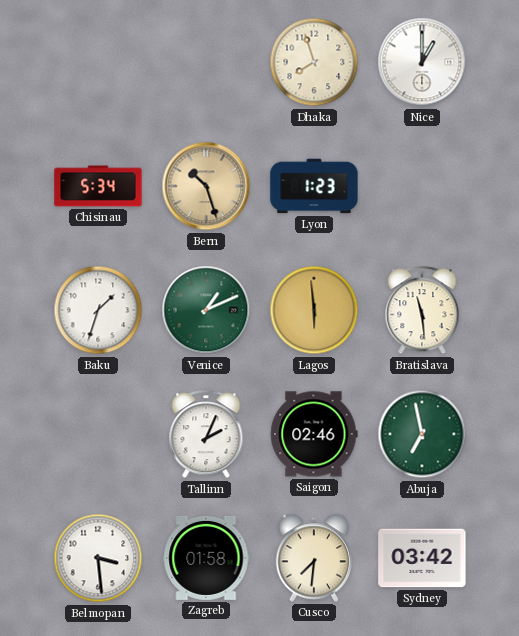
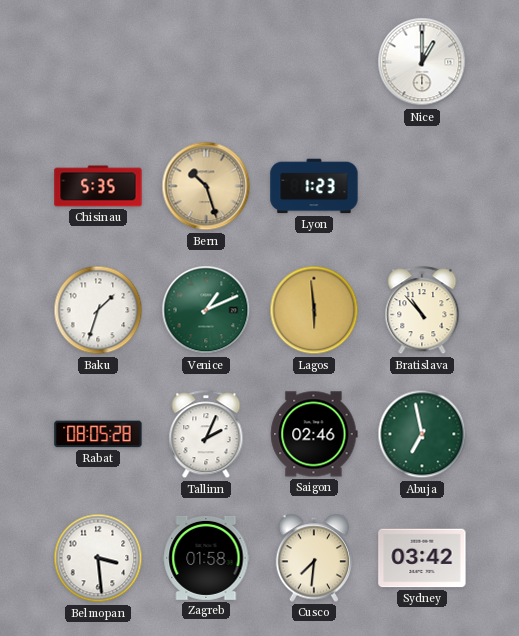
Dhaka: 7:57 -> none
Chisinau: 5:34 -> 5:35
Bratislava: 11:29 -> 10:53
Rabat: none -> 08:05
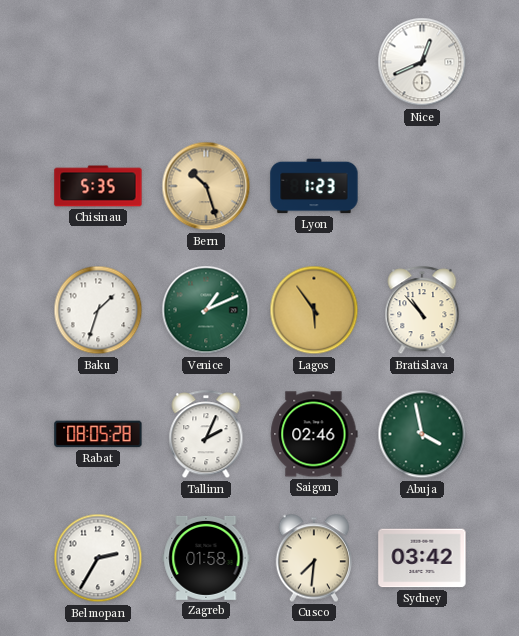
Nice: 1:00 -> 12:41
Lagos: 5:59 -> 5:54
Abuja: 6:58 -> 3:58
Belmopan: 3:29 -> 2:35
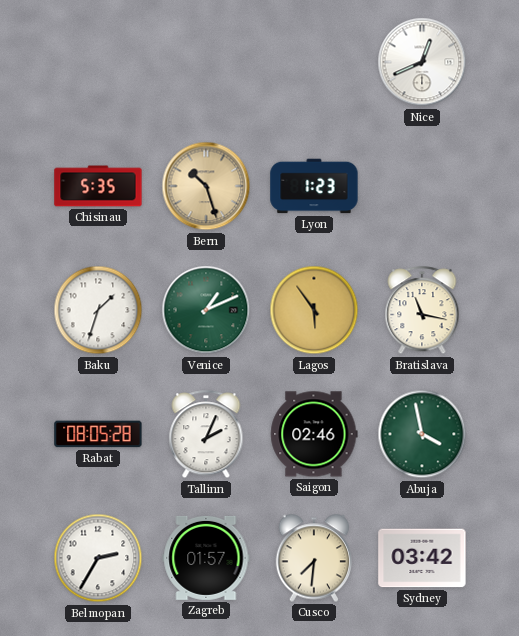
Bratislava: 10:53 -> 11:17
Zagreb: 01:58 -> 01:57
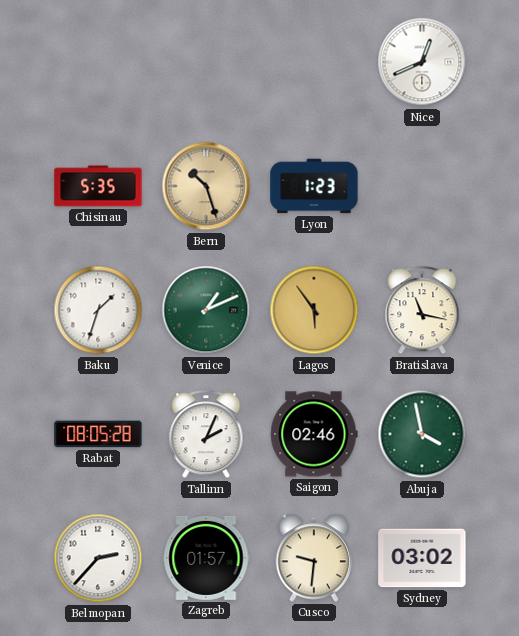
Belmopan: 2:35 -> 2:37
Cusco: 7:31 -> 9:31
Sydney: 03:42 -> 03:02
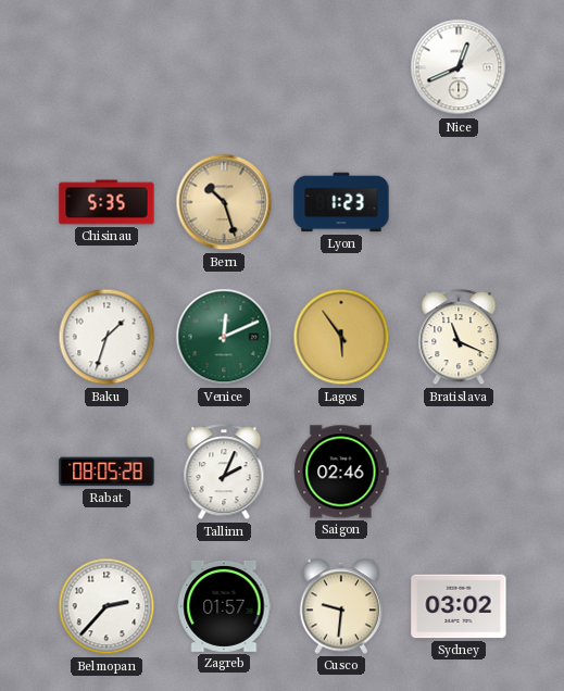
Venice: 1:11 -> 12:11
Bratislava: 11:17 -> 11:19
Abuja: 3:58 -> none
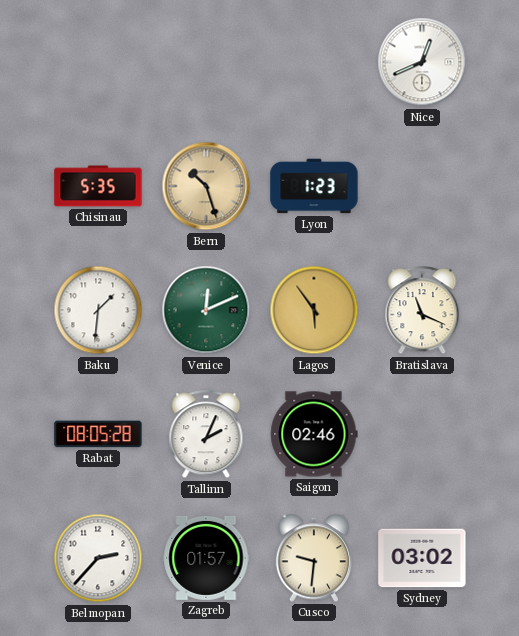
Baku: 1:33 -> 1:31
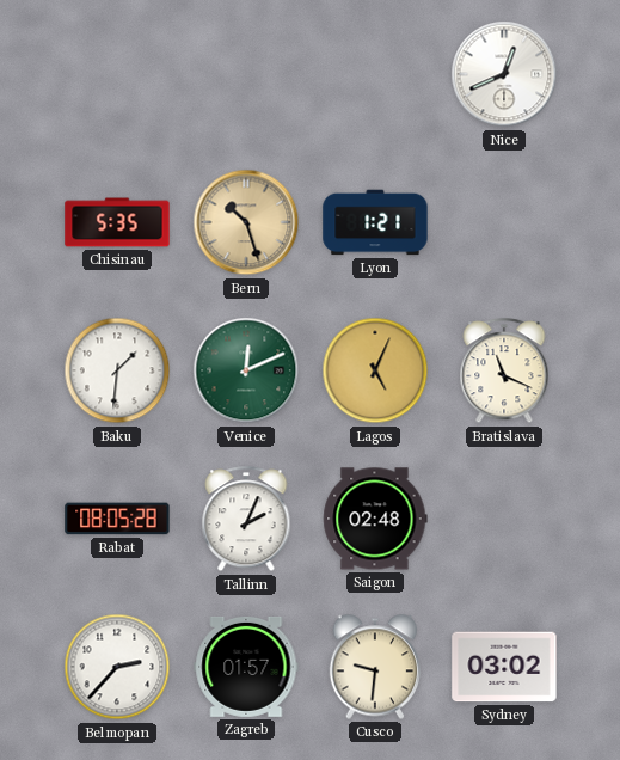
Lyon: 1:23 -> 1:21
Lagos: 5:54 -> 5:04
Saigon: 02:46 -> 02:48
